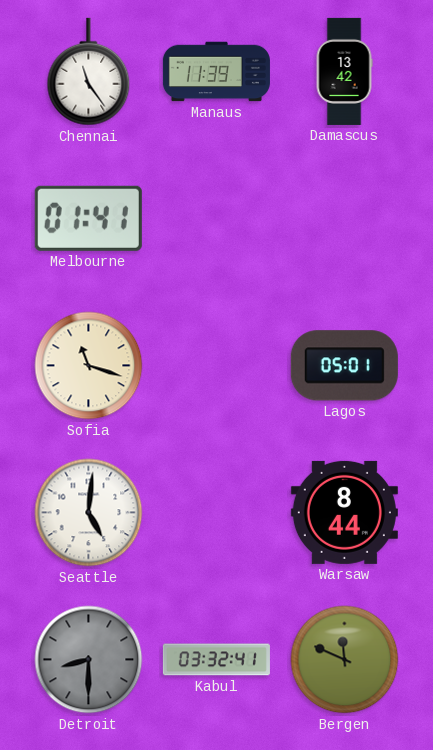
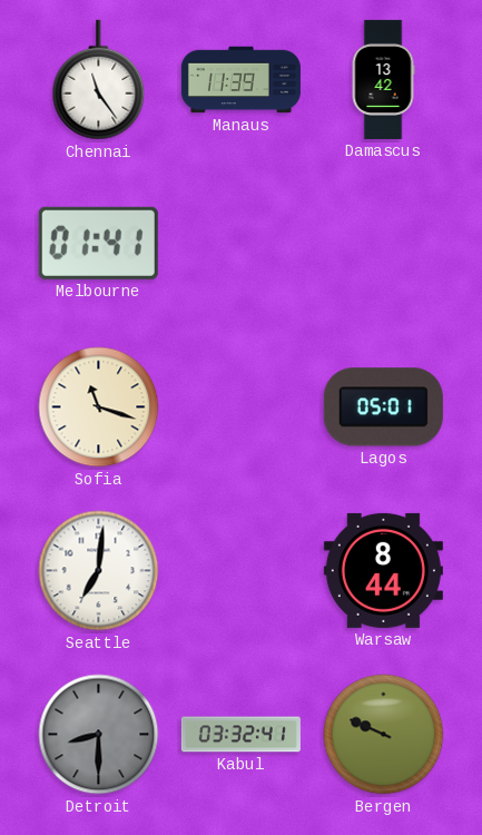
Seattle: 5:01 -> 7:01
Bergen: 11:49 -> 9:49
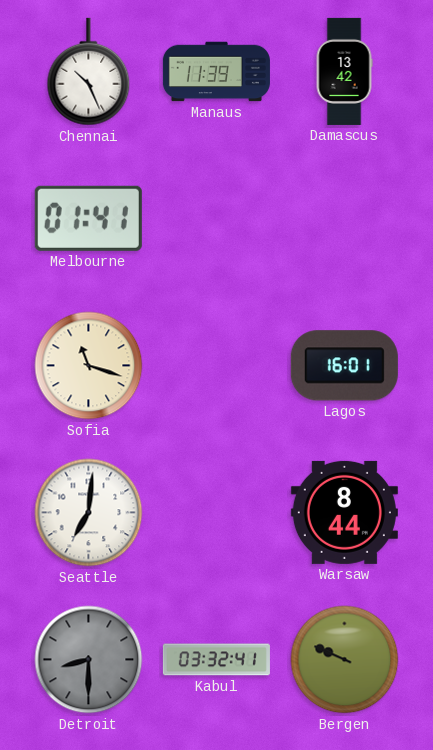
Chennai: 11:24 -> 10:26
Lagos: 05:01 -> 16:01
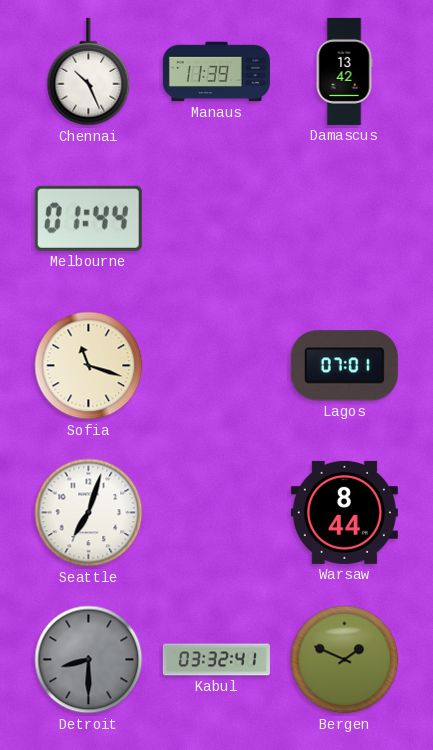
Melbourne: 01:41 -> 01:44
Lagos: 16:01 -> 07:01
Seattle: 7:01 -> 7:03
Bergen: 9:49 -> 1:49
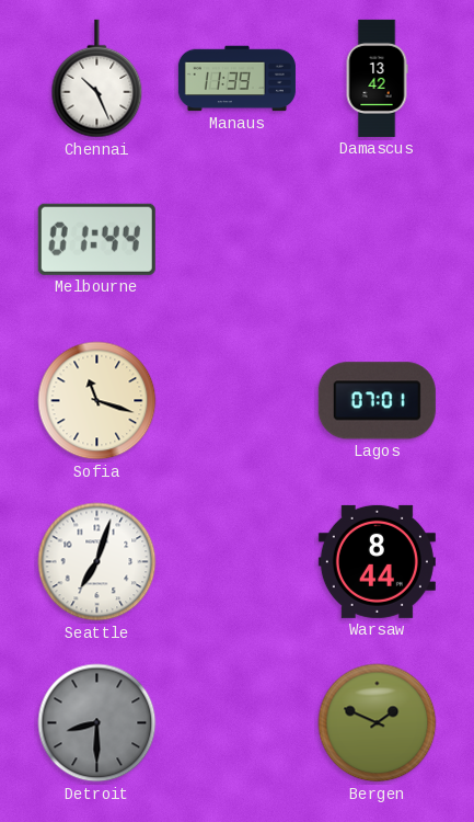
Kabul: 03:32 -> none
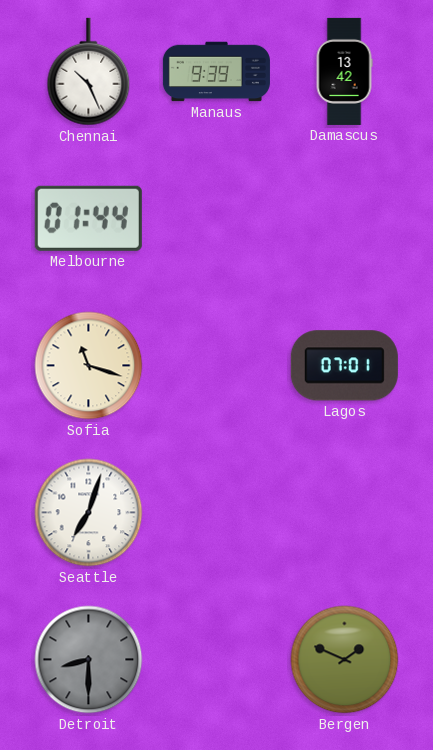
Manaus: 11:39 -> 9:39
Warsaw: 8:44 -> none
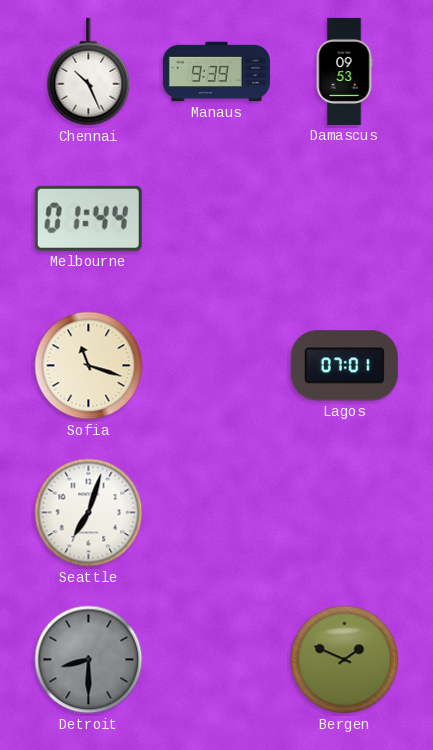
Damascus: 13:42 -> 09:53
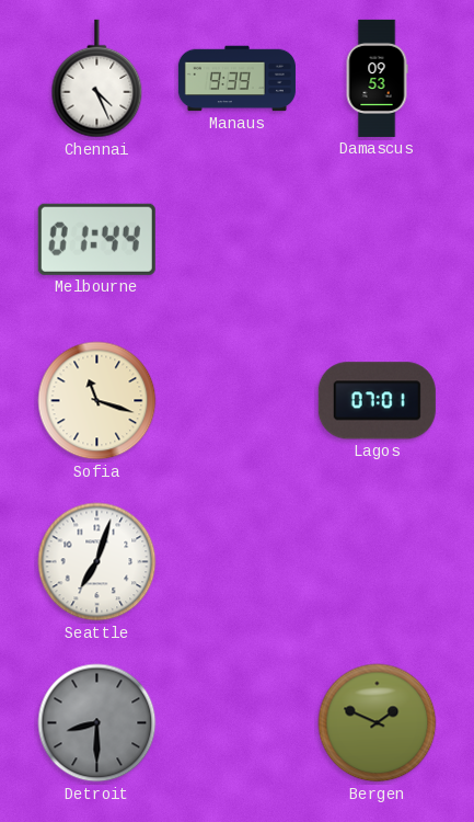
Chennai: 10:26 -> 4:26
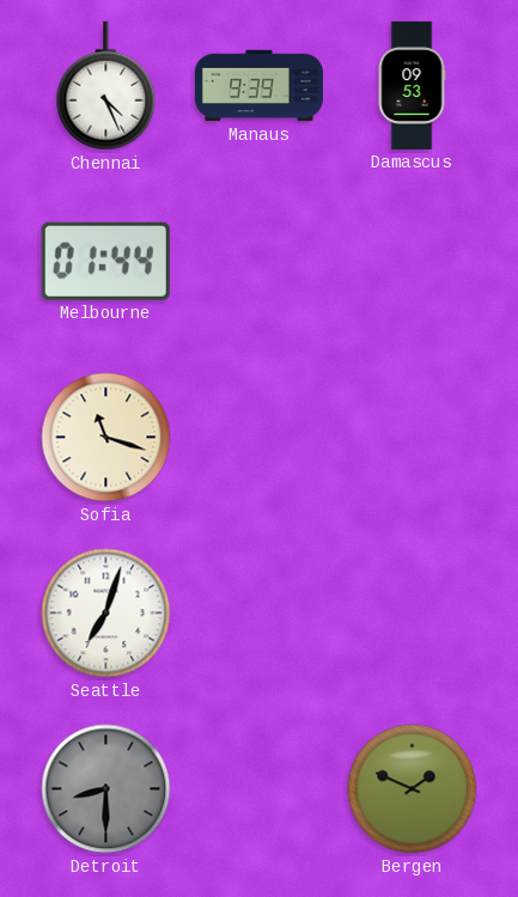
Lagos: 07:01 -> none
